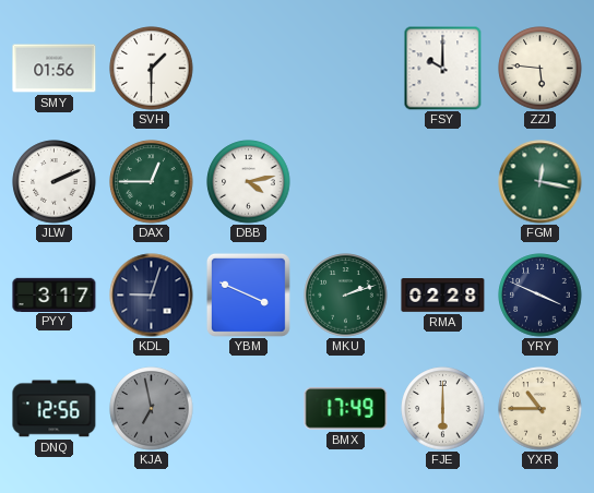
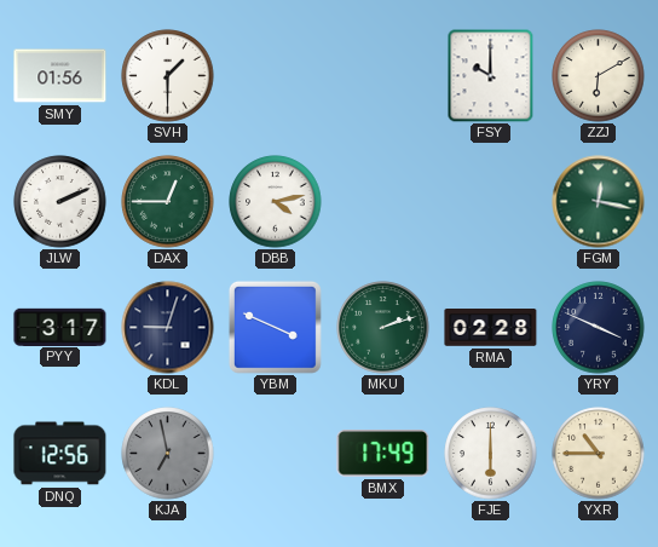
ZZJ: 5:46 -> 6:10
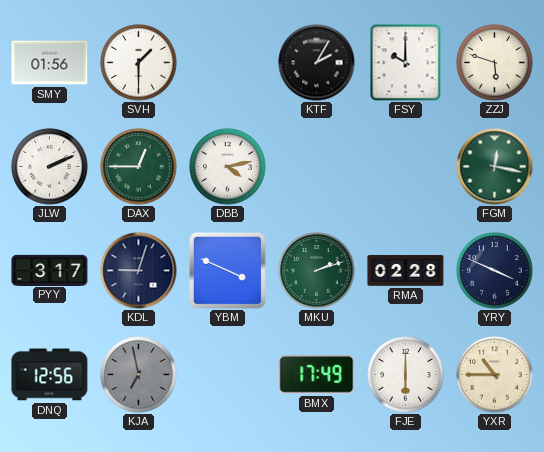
KTF: none -> 2:05
ZZJ: 6:10 -> 5:48
